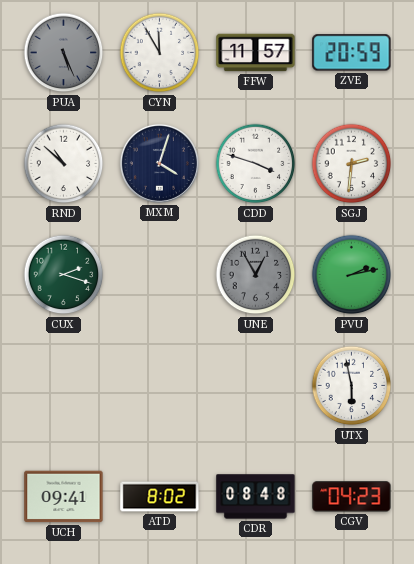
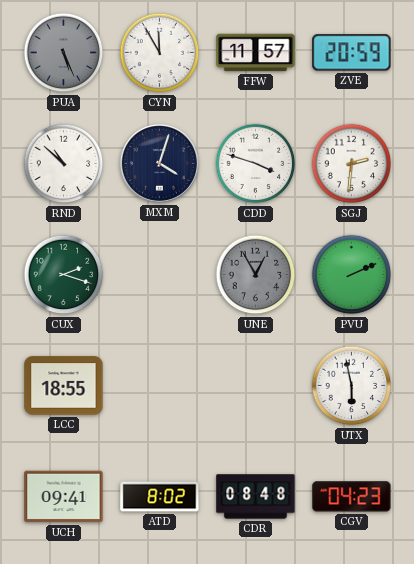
PVU: 2:13 -> 2:11
LCC: none -> 18:55
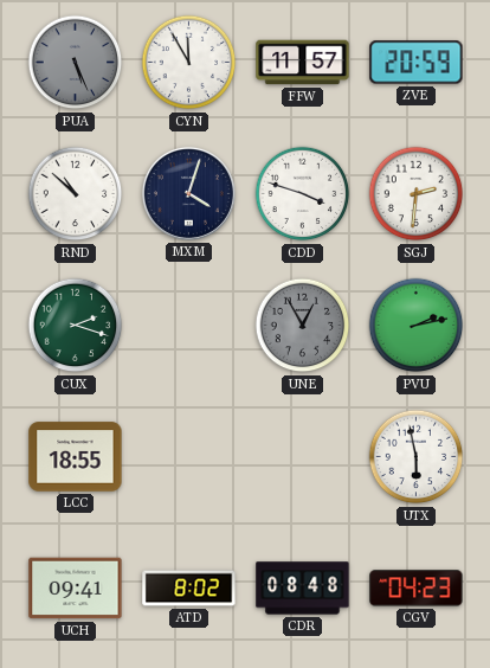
PVU: 2:11 -> 2:13
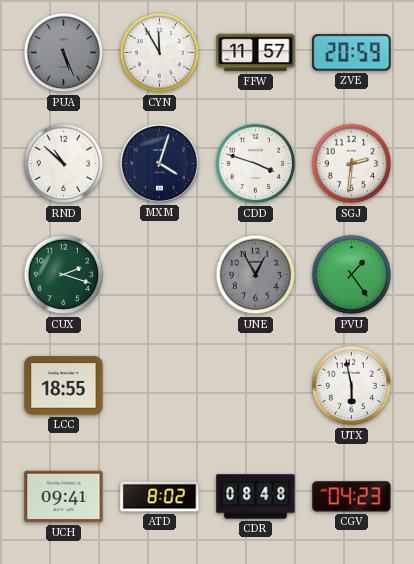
PVU: 2:13 -> 1:24
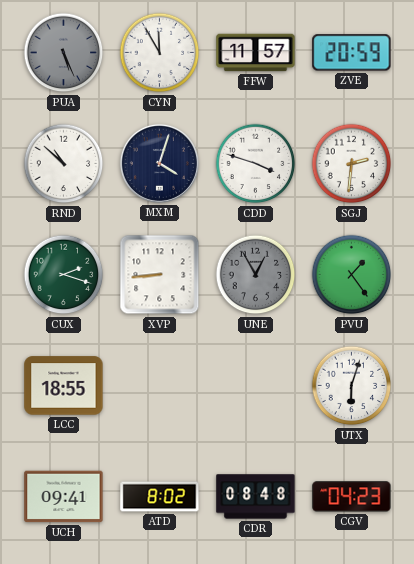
XVP: none -> 8:44
UTX: 5:58 -> 6:03
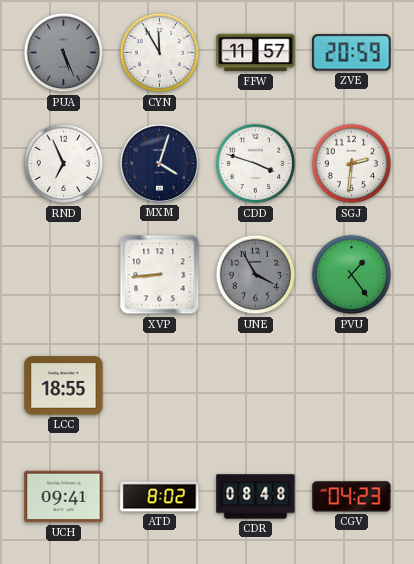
RND: 10:52 -> 6:56
CUX: 2:18 -> none
UNE: 12:55 -> 3:55
UTX: 6:03 -> none
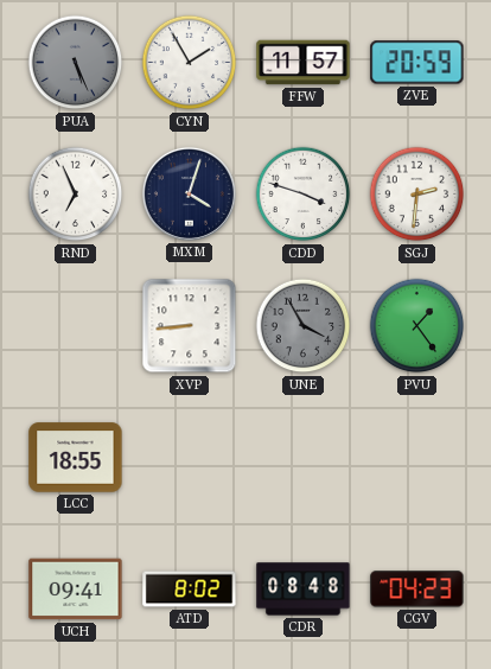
CYN: 11:55 -> 1:55
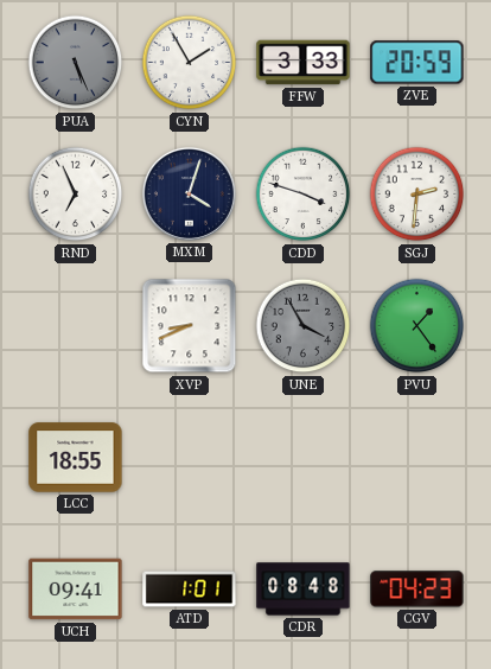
FFW: 11:57 -> 3:33
XVP: 8:44 -> 8:41
ATD: 8:02 -> 1:01
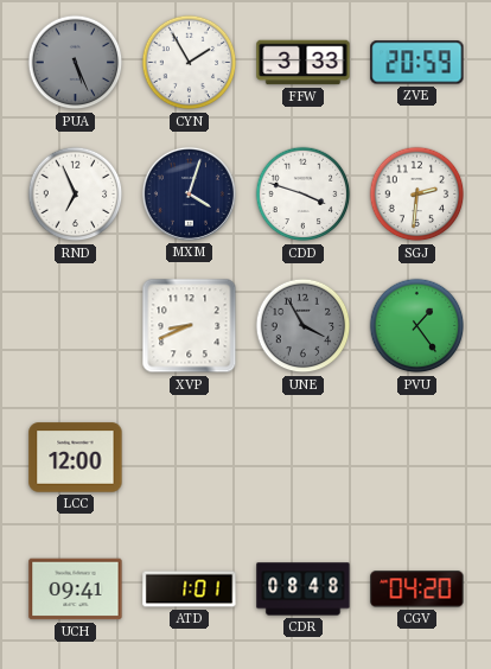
LCC: 18:55 -> 12:00
CGV: 04:23 -> 04:20
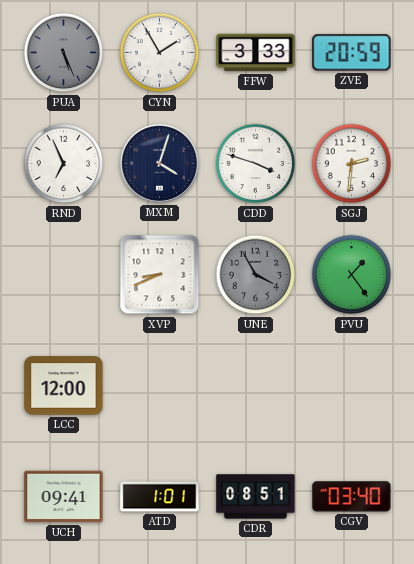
CDR: 08:48 -> 08:51
CGV: 04:20 -> 03:40
